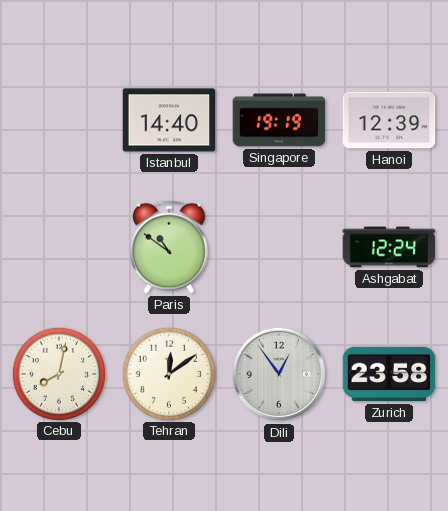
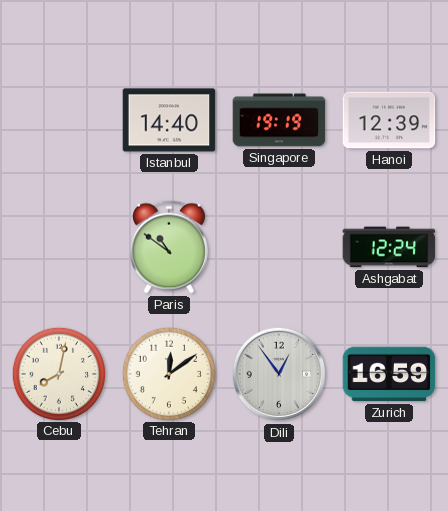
Zurich: 23:58 -> 16:59
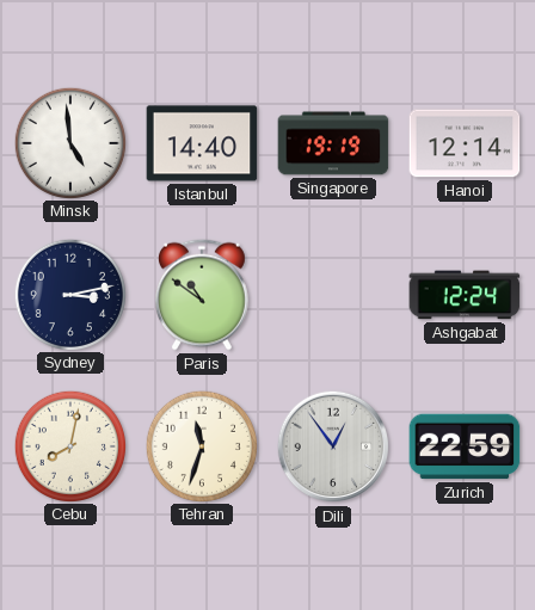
Minsk: none -> 4:59
Hanoi: 12:39 -> 12:14
Sydney: none -> 3:13
Tehran: 12:09 -> 11:33
Zurich: 16:59 -> 22:59
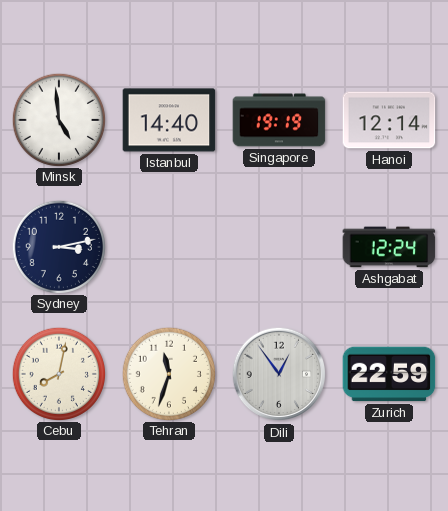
Paris: 10:51 -> none
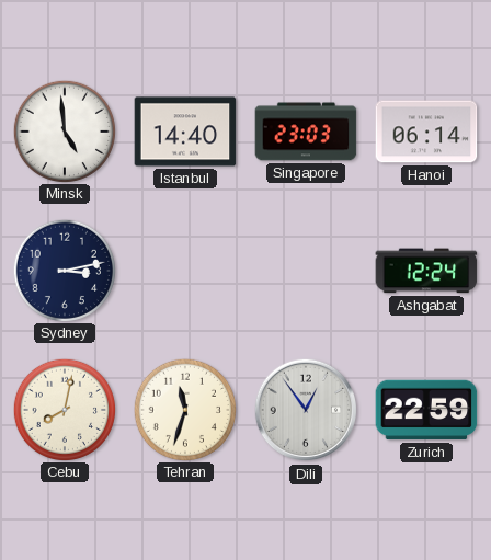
Singapore: 19:19 -> 23:03
Hanoi: 12:14 -> 06:14
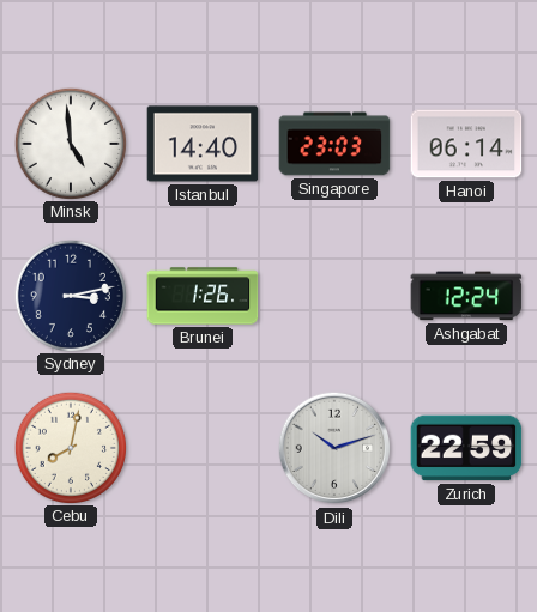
Brunei: none -> 1:26
Tehran: 11:33 -> none
Dili: 12:54 -> 10:12
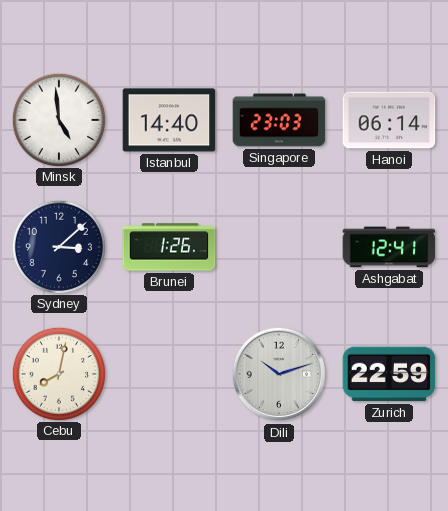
Sydney: 3:13 -> 3:08
Ashgabat: 12:24 -> 12:41
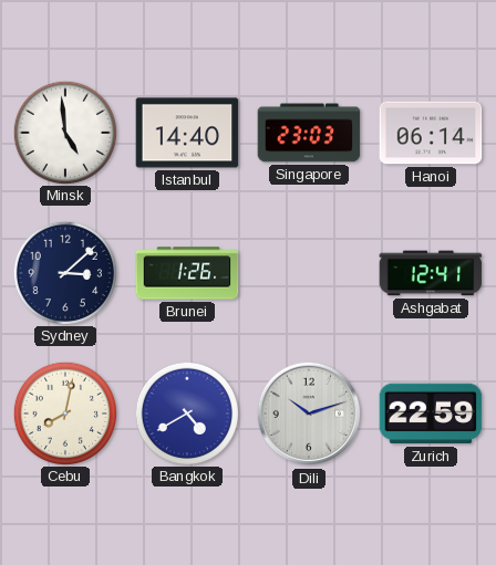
Bangkok: none -> 4:40
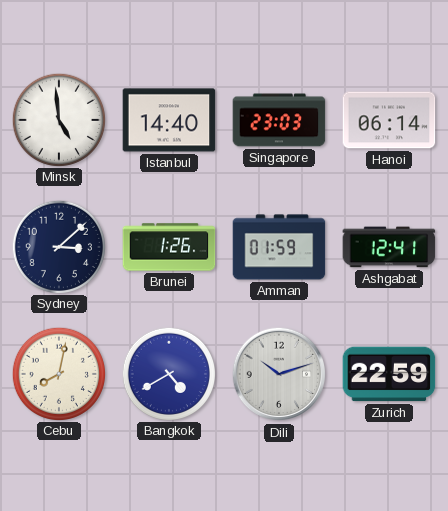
Amman: none -> 01:59
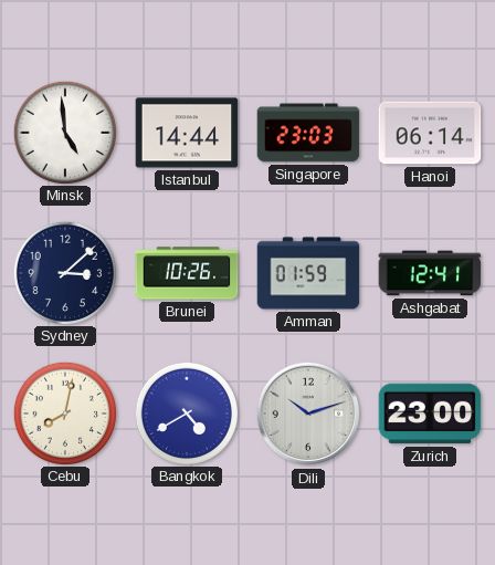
Istanbul: 14:40 -> 14:44
Brunei: 1:26 -> 10:26
Zurich: 22:59 -> 23:00
